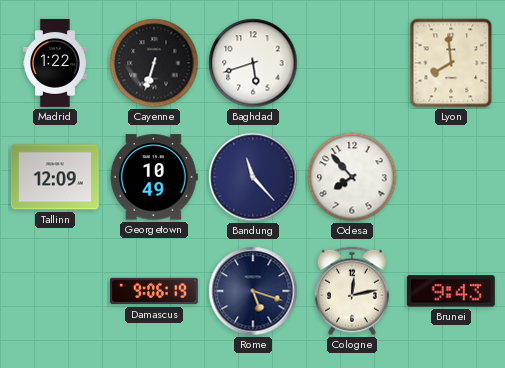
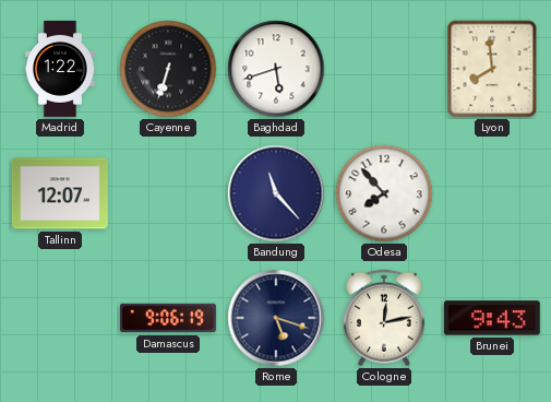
Tallinn: 12:09 -> 12:07
Georgetown: 10:49 -> none
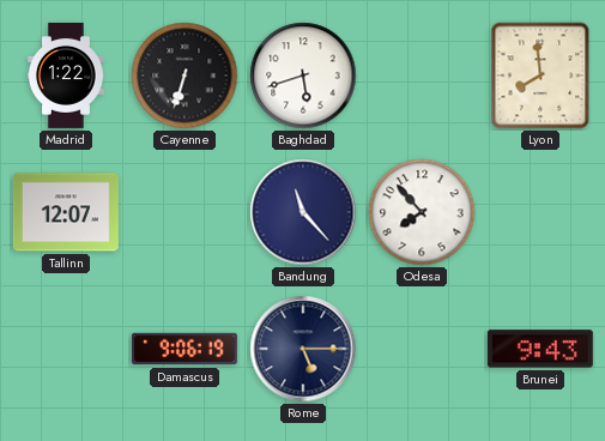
Rome: 5:18 -> 5:15
Cologne: 12:13 -> none
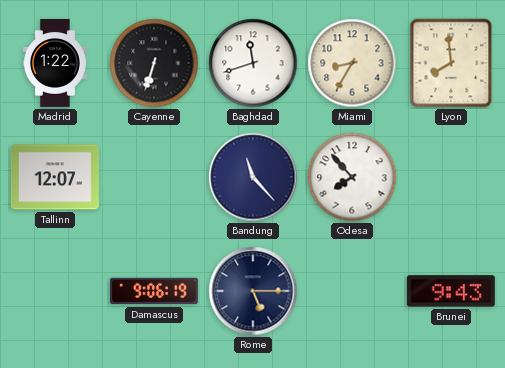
Baghdad: 5:42 -> 11:42
Miami: none -> 8:35
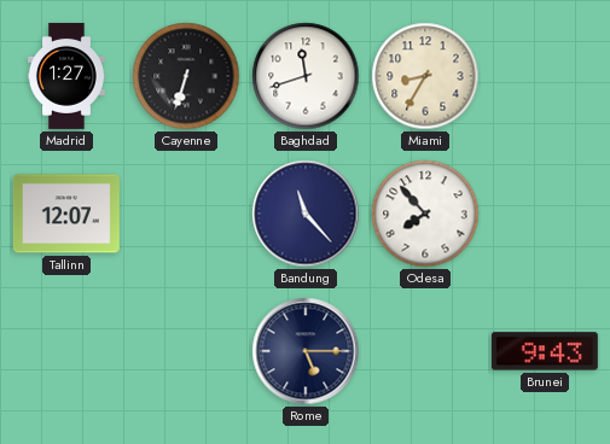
Madrid: 1:22 -> 1:27
Lyon: 7:59 -> none
Damascus: 9:06 -> none
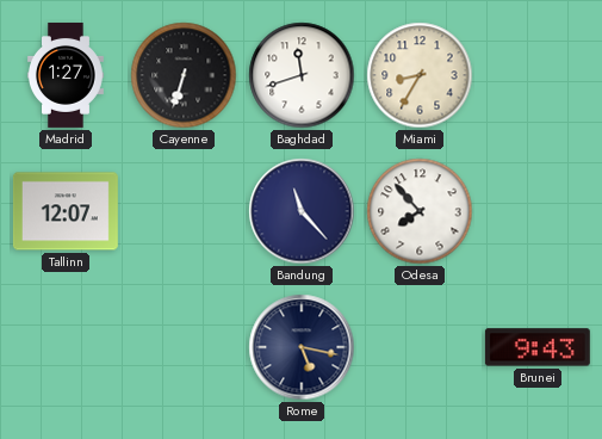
Rome: 5:15 -> 5:17
